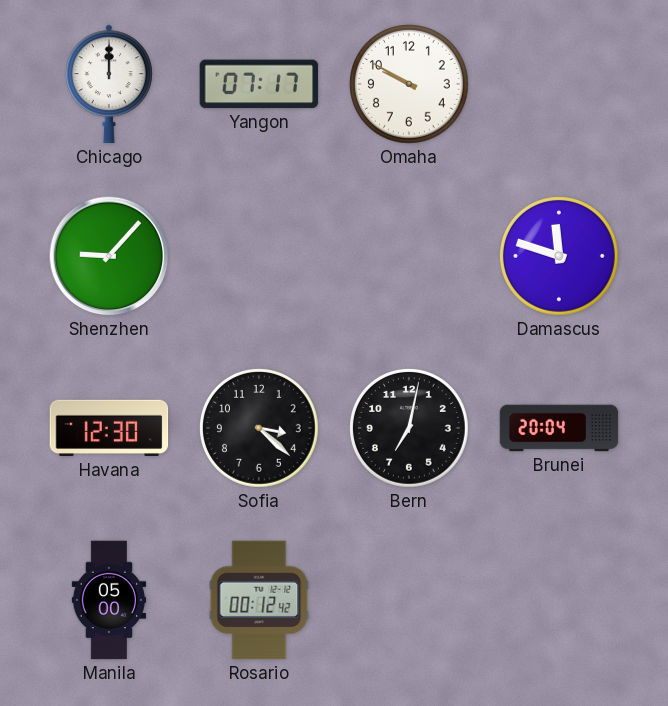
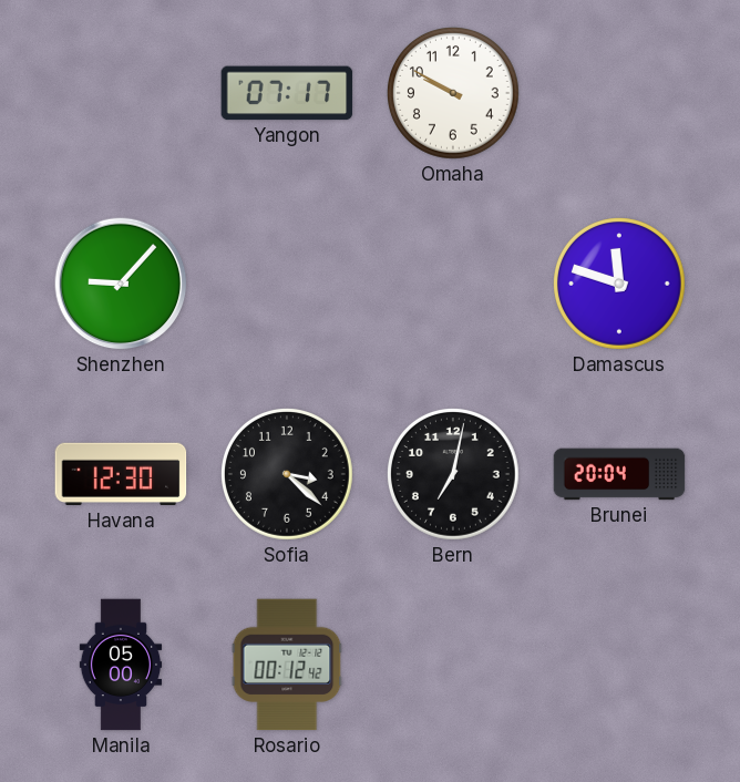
Chicago: 12:00 -> none
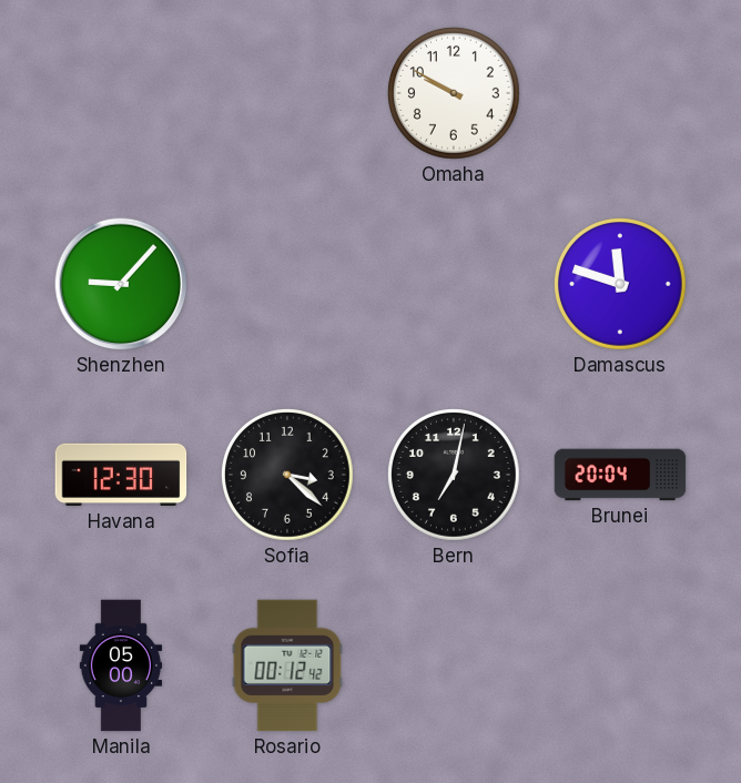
Yangon: 07:17 -> none
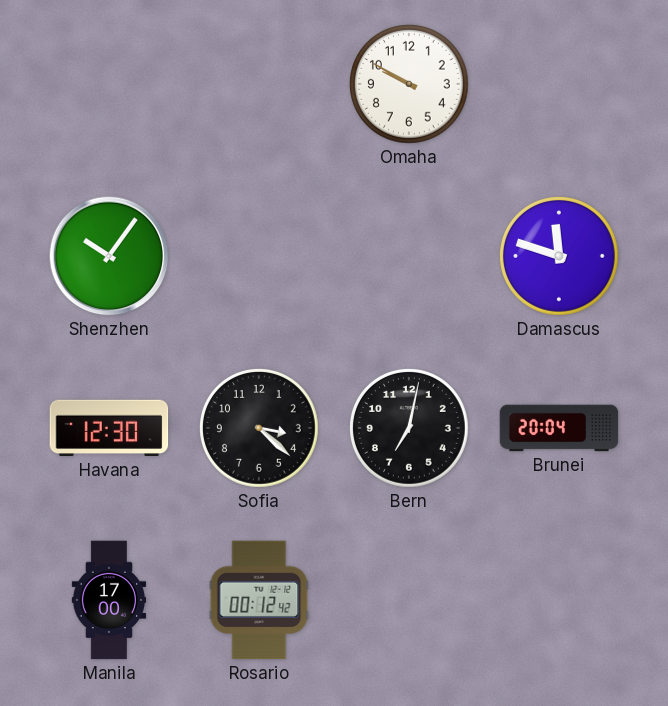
Shenzhen: 9:07 -> 10:06
Manila: 05:00 -> 17:00
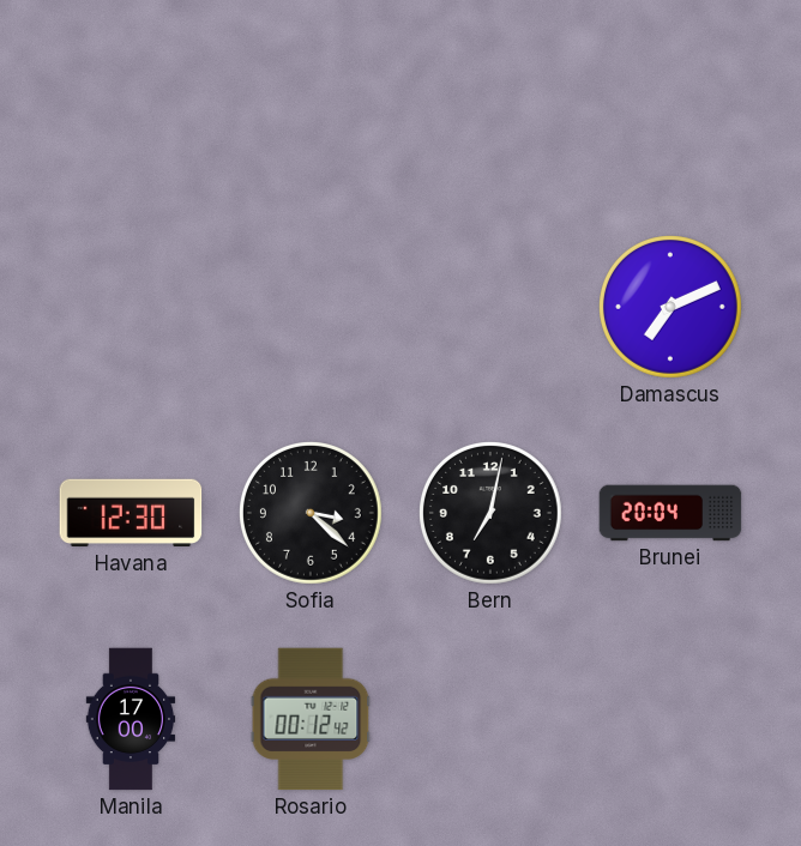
Omaha: 9:50 -> none
Shenzhen: 10:06 -> none
Damascus: 11:48 -> 7:11
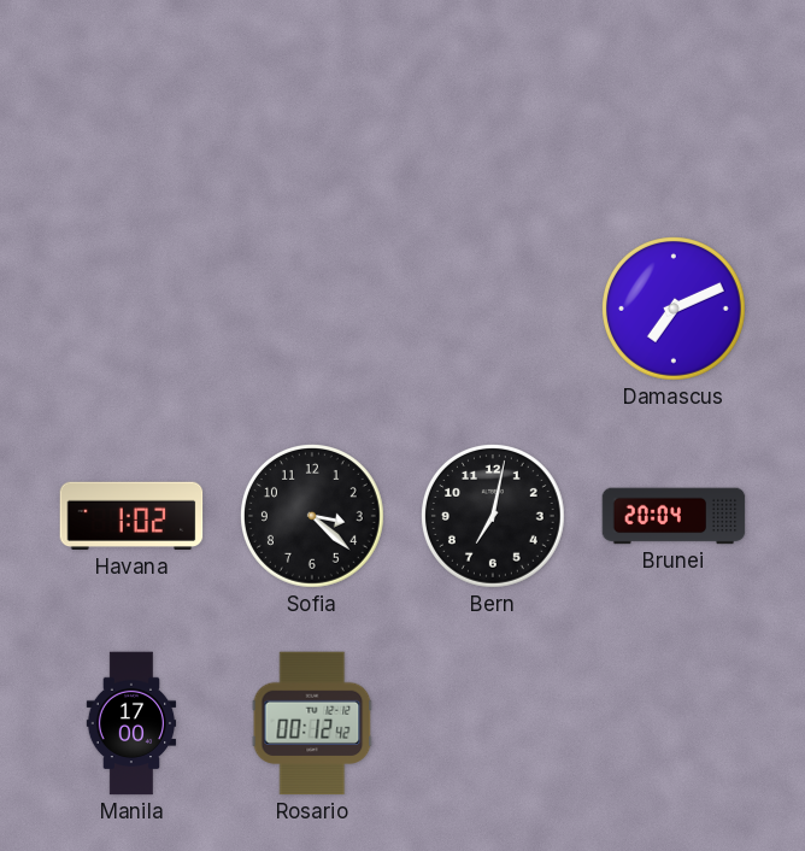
Havana: 12:30 -> 1:02
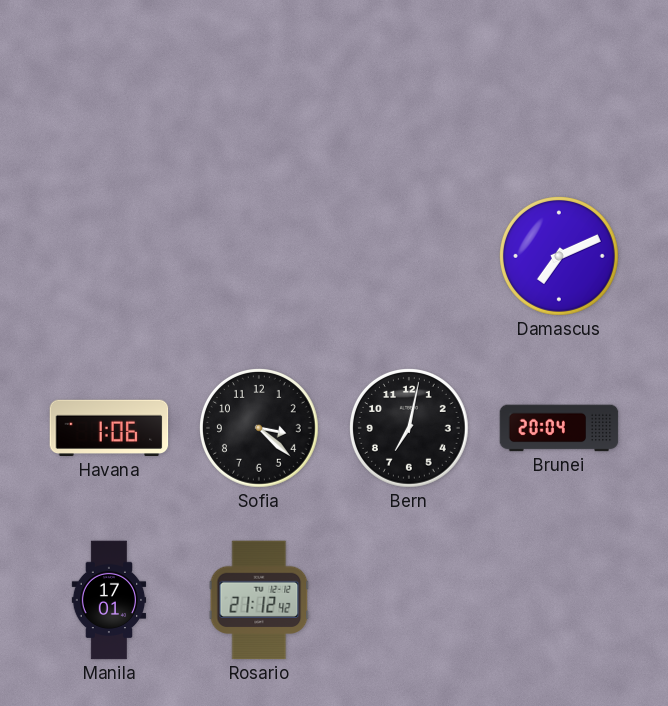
Havana: 1:02 -> 1:06
Manila: 17:00 -> 17:01
Rosario: 00:12 -> 21:12
